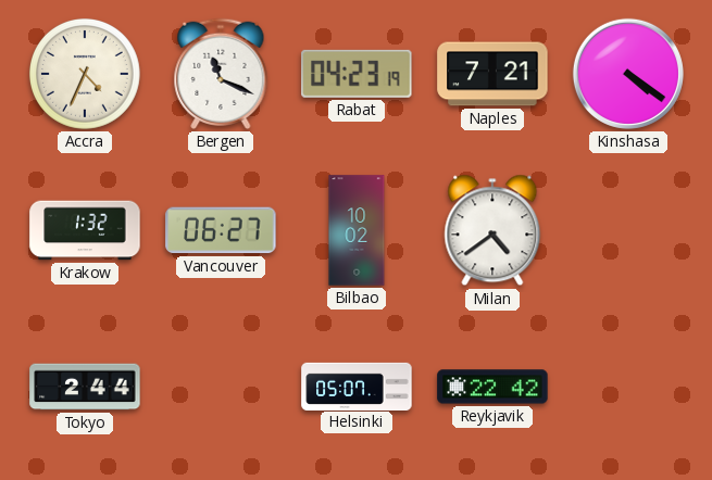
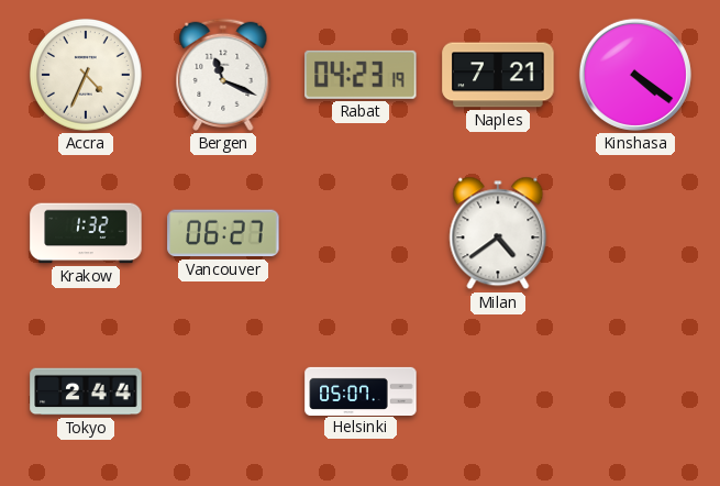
Bilbao: 10:02 -> none
Reykjavik: 22:42 -> none
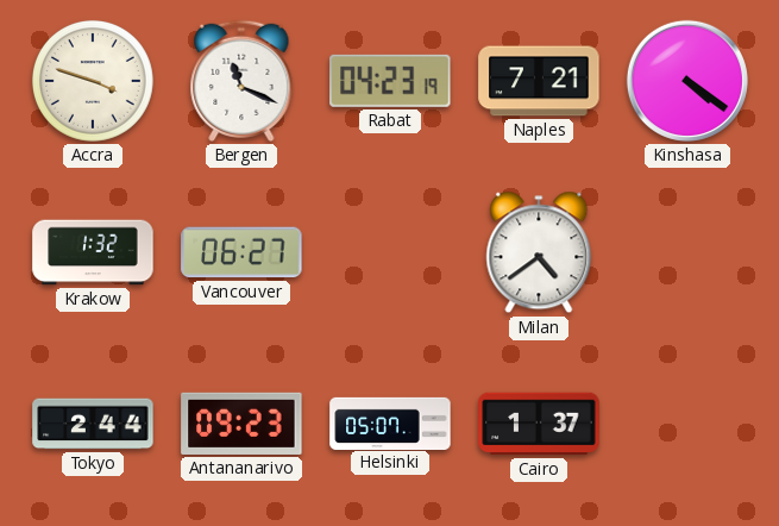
Accra: 4:34 -> 3:48
Antananarivo: none -> 09:23
Cairo: none -> 1:37
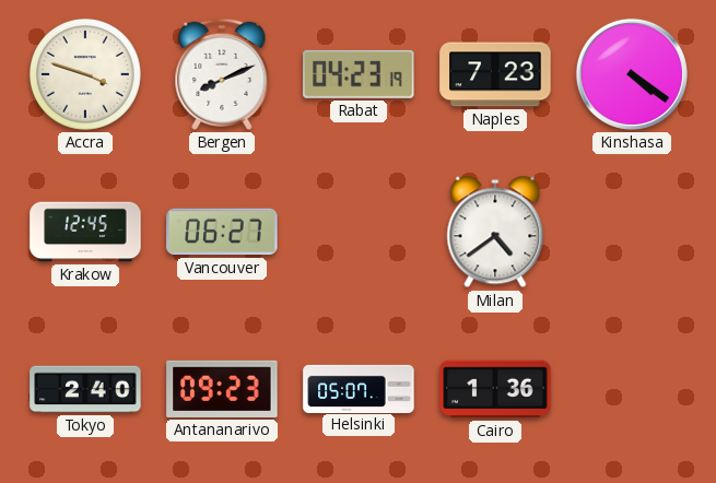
Bergen: 11:19 -> 8:11
Naples: 7:21 -> 7:23
Krakow: 1:32 -> 12:45
Tokyo: 2:44 -> 2:40
Cairo: 1:37 -> 1:36
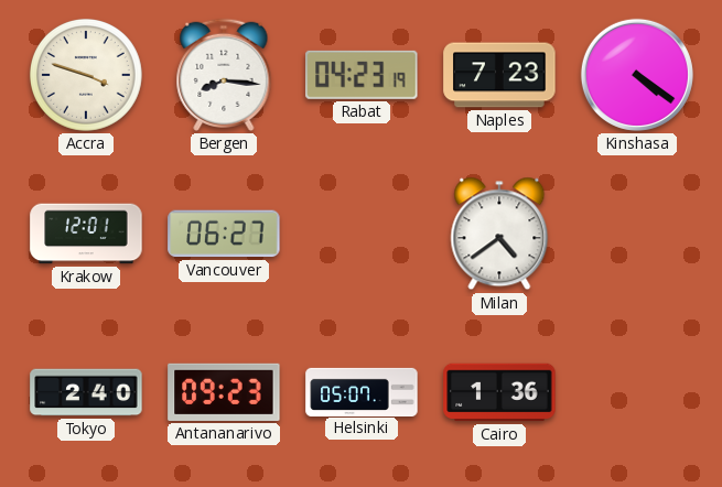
Bergen: 8:11 -> 8:16
Krakow: 12:45 -> 12:01
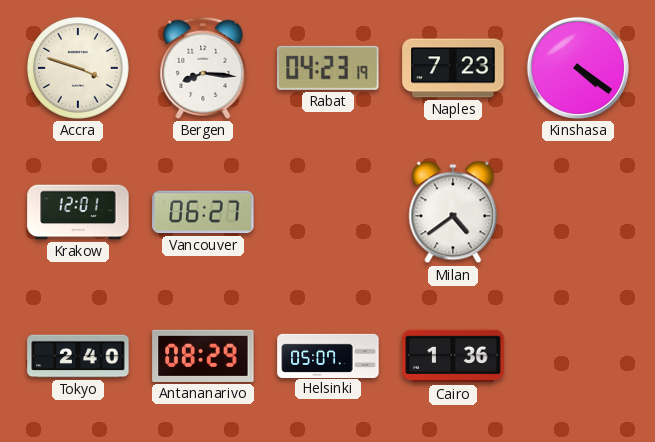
Antananarivo: 09:23 -> 08:29
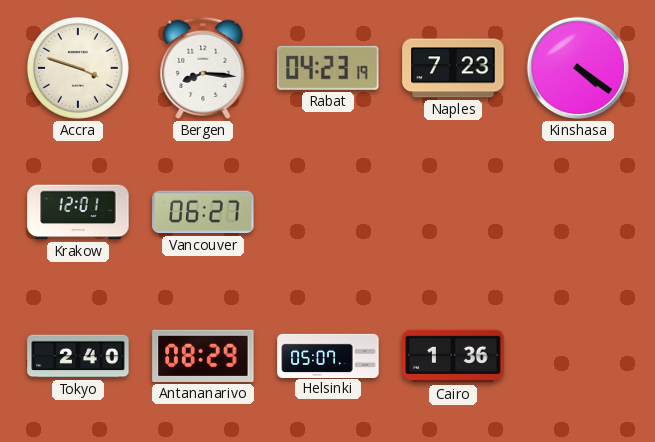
Milan: 4:39 -> none
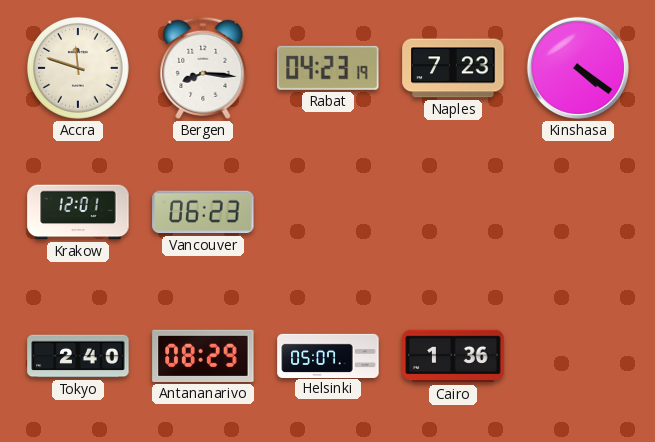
Accra: 3:48 -> 11:48
Vancouver: 06:27 -> 06:23
